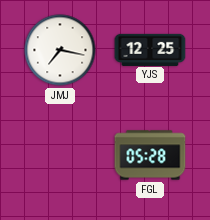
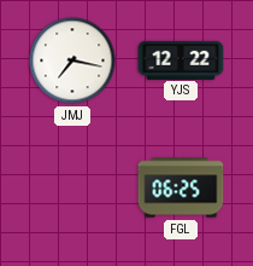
YJS: 12:25 -> 12:22
FGL: 05:28 -> 06:25
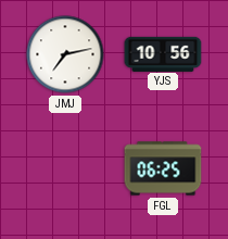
JMJ: 7:17 -> 7:13
YJS: 12:22 -> 10:56
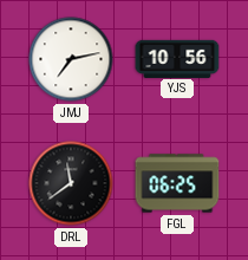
DRL: none -> 11:39
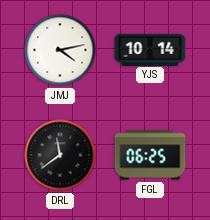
JMJ: 7:13 -> 4:13
YJS: 10:56 -> 10:14
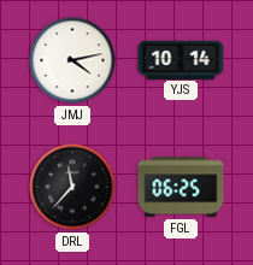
DRL: 11:39 -> 11:37
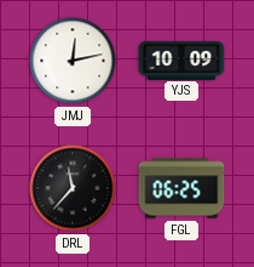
JMJ: 4:13 -> 12:13
YJS: 10:14 -> 10:09
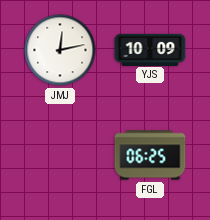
DRL: 11:37 -> none
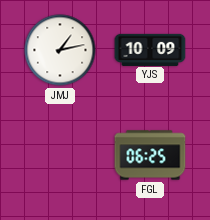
JMJ: 12:13 -> 1:13
